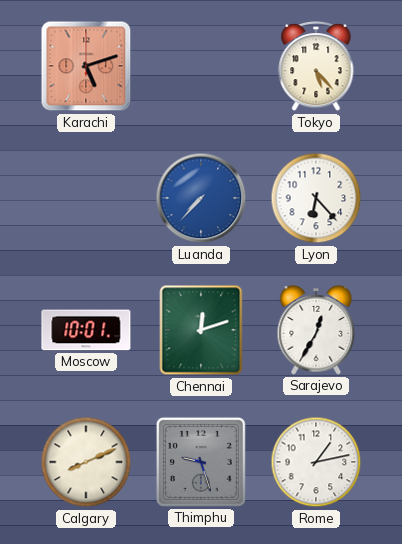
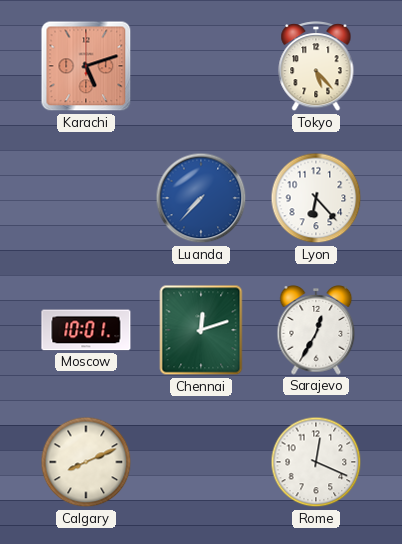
Thimphu: 9:27 -> none
Rome: 1:13 -> 12:19
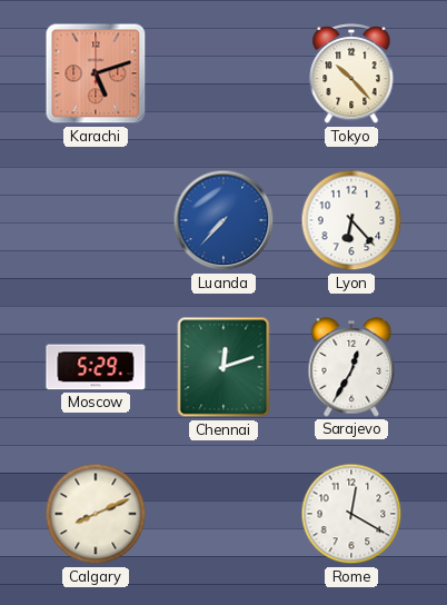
Tokyo: 5:23 -> 10:23
Moscow: 10:01 -> 5:29
Rome: 12:19 -> 12:20
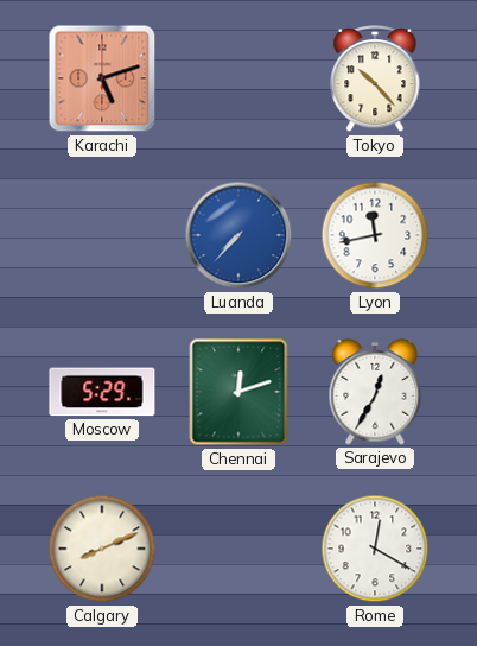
Lyon: 6:23 -> 11:43
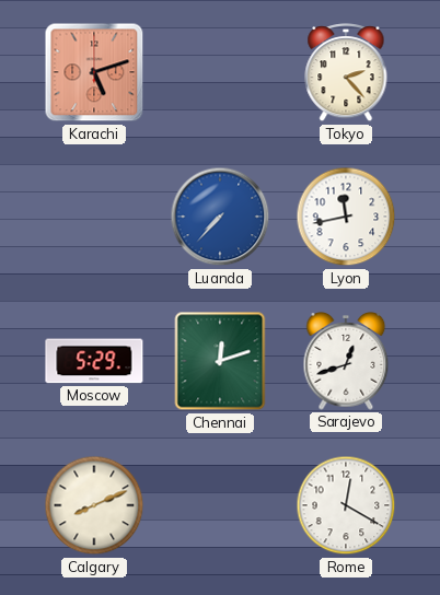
Tokyo: 10:23 -> 2:23
Sarajevo: 12:35 -> 12:42
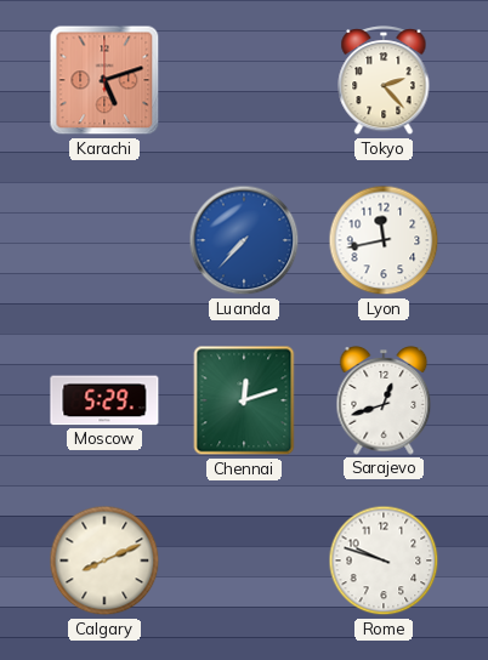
Rome: 12:20 -> 9:48
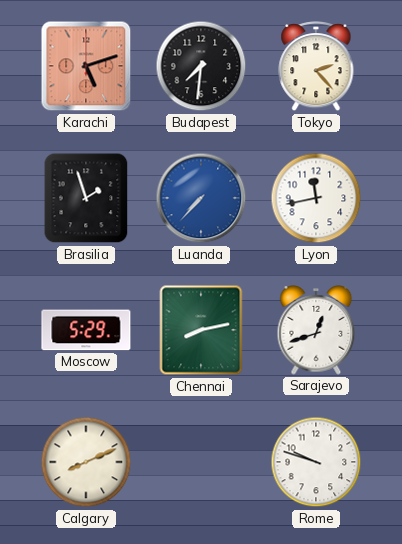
Budapest: none -> 7:31
Brasilia: none -> 1:57
Chennai: 12:12 -> 8:13
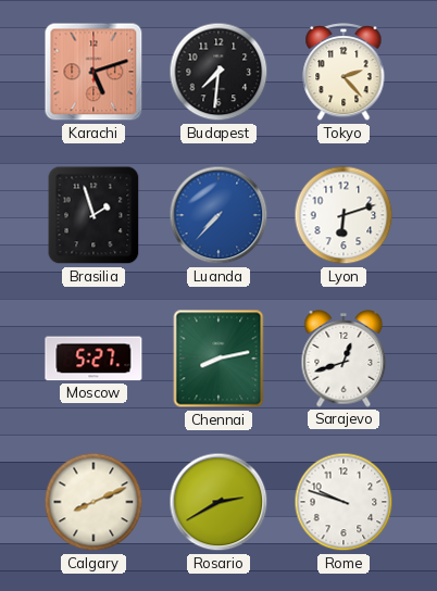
Lyon: 11:43 -> 6:12
Moscow: 5:29 -> 5:27
Rosario: none -> 2:40
